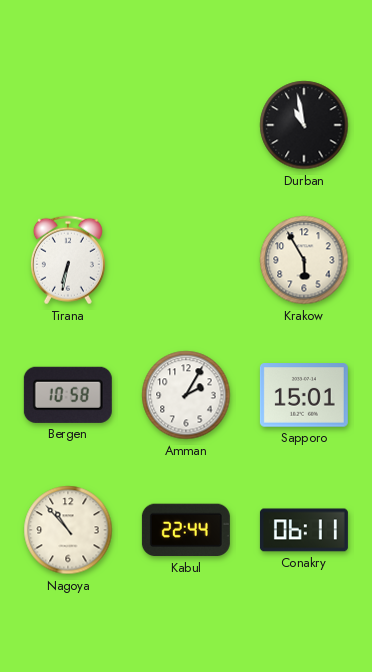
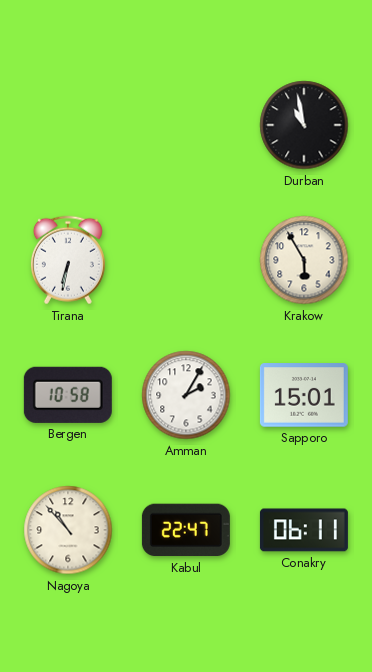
Kabul: 22:44 -> 22:47
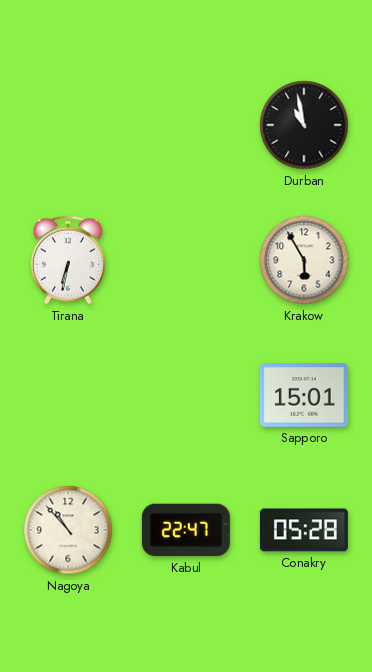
Bergen: 10:58 -> none
Amman: 2:05 -> none
Conakry: 06:11 -> 05:28
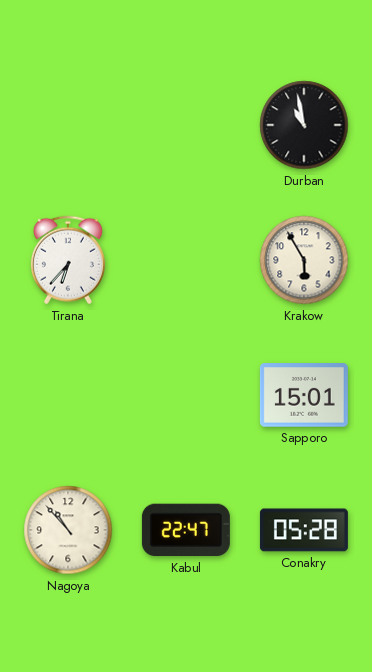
Tirana: 6:32 -> 6:37
